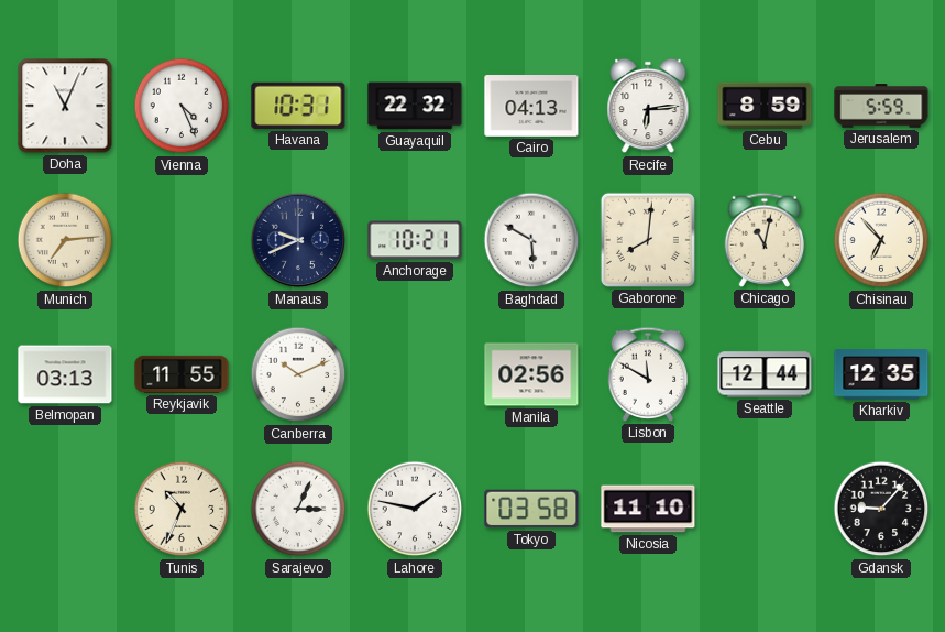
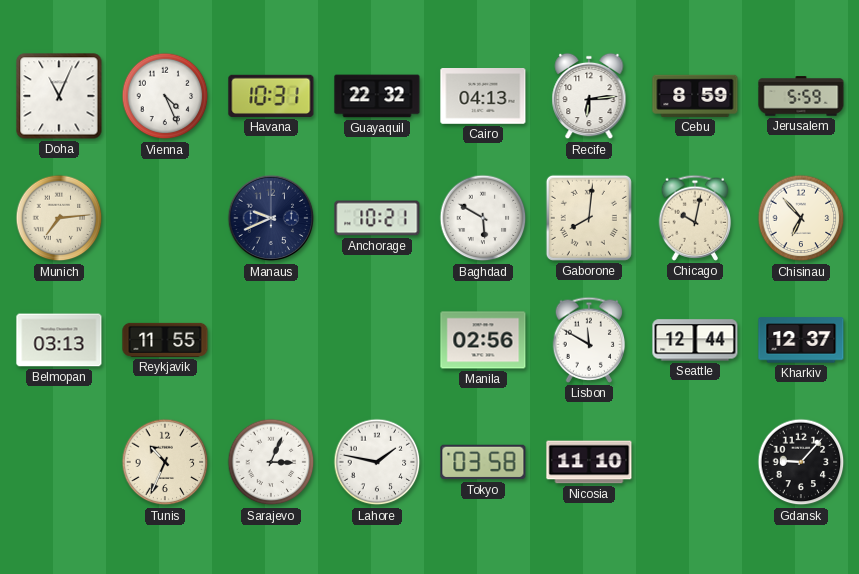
Chicago: 11:02 -> 10:02
Canberra: 10:11 -> none
Kharkiv: 12:35 -> 12:37
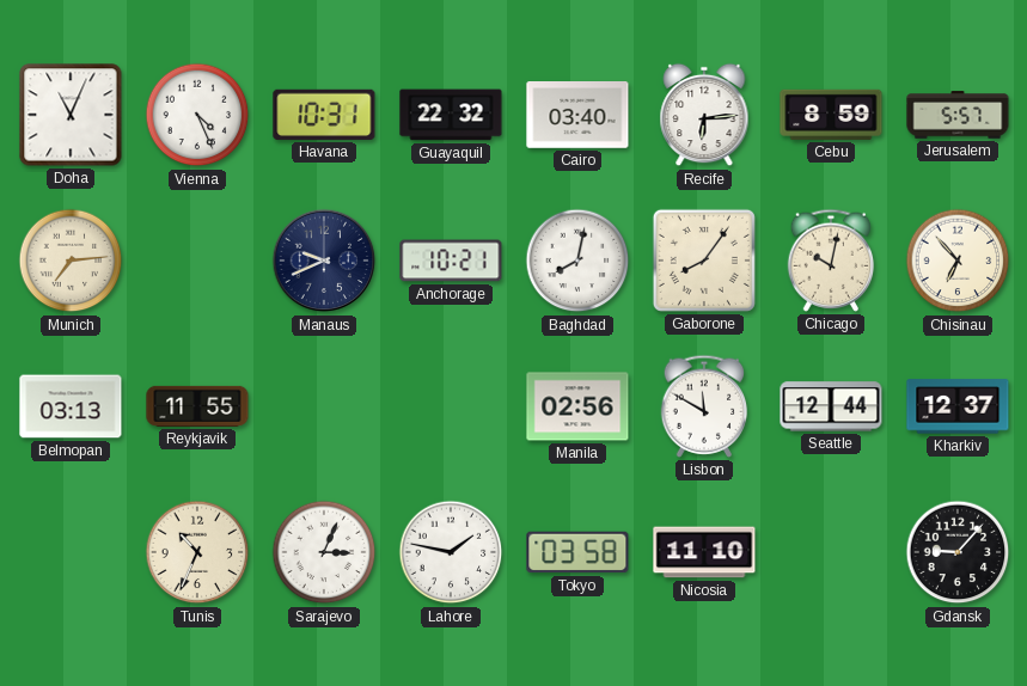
Cairo: 04:13 -> 03:40
Jerusalem: 5:59 -> 5:57
Baghdad: 5:50 -> 8:02
Gaborone: 8:01 -> 8:06
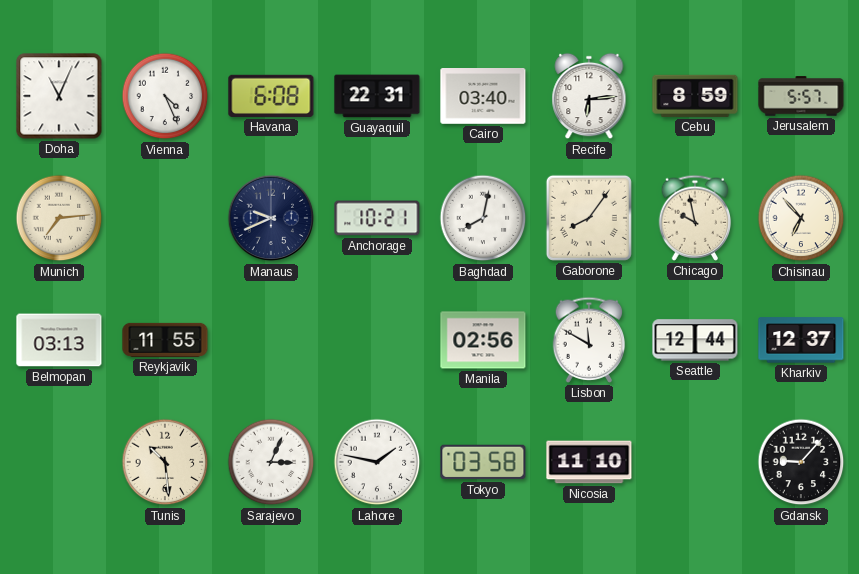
Havana: 10:31 -> 6:08
Guayaquil: 22:32 -> 22:31
Chicago: 10:02 -> 9:58
Tunis: 10:34 -> 10:29
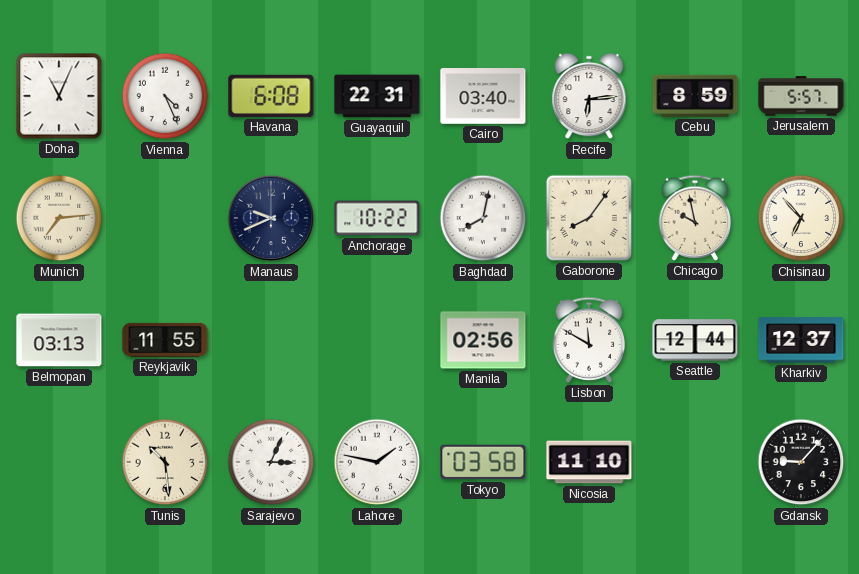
Anchorage: 10:21 -> 10:22
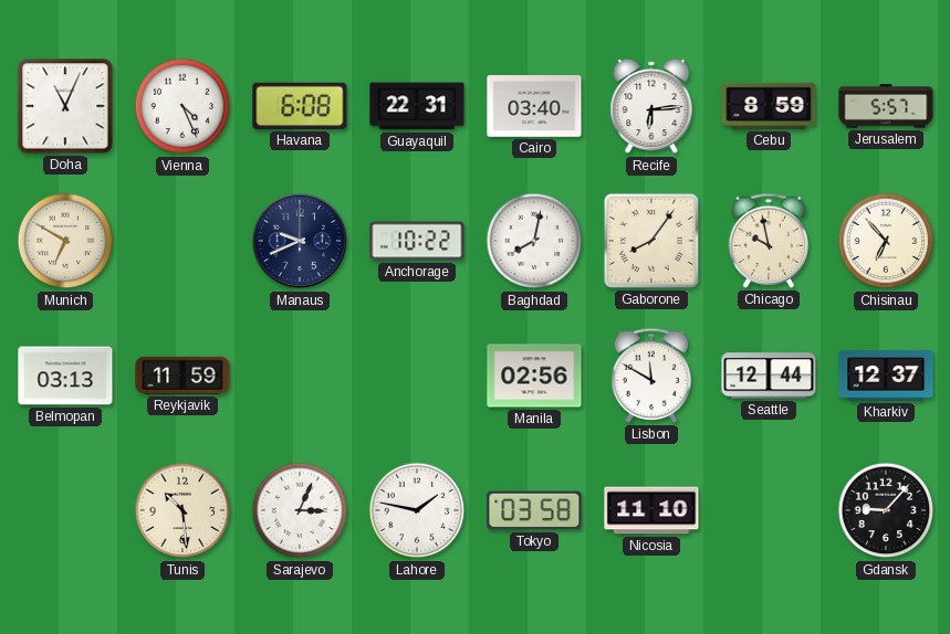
Munich: 7:14 -> 6:50
Reykjavik: 11:55 -> 11:59
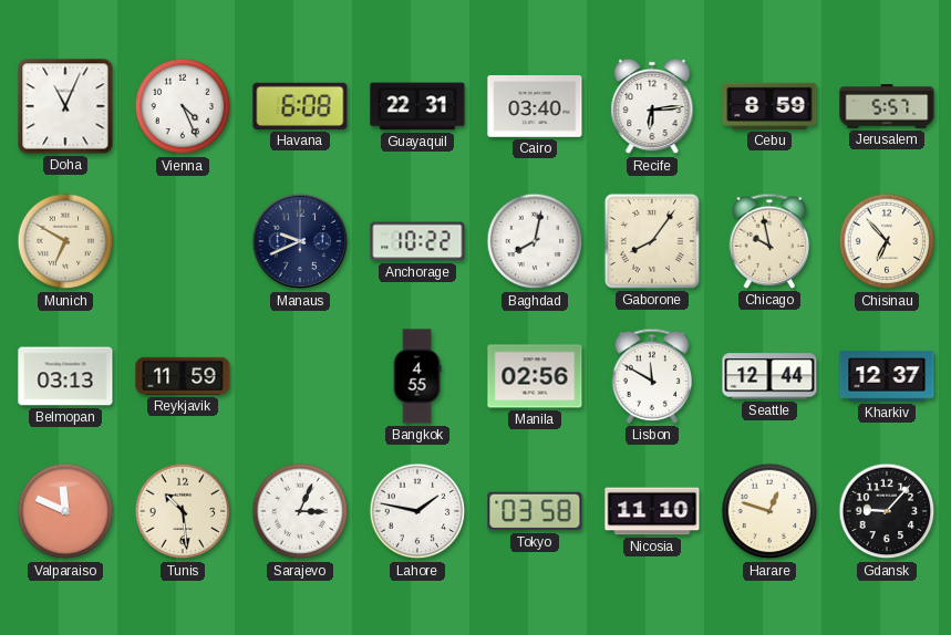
Bangkok: none -> 4:55
Valparaiso: none -> 11:49
Harare: none -> 12:48
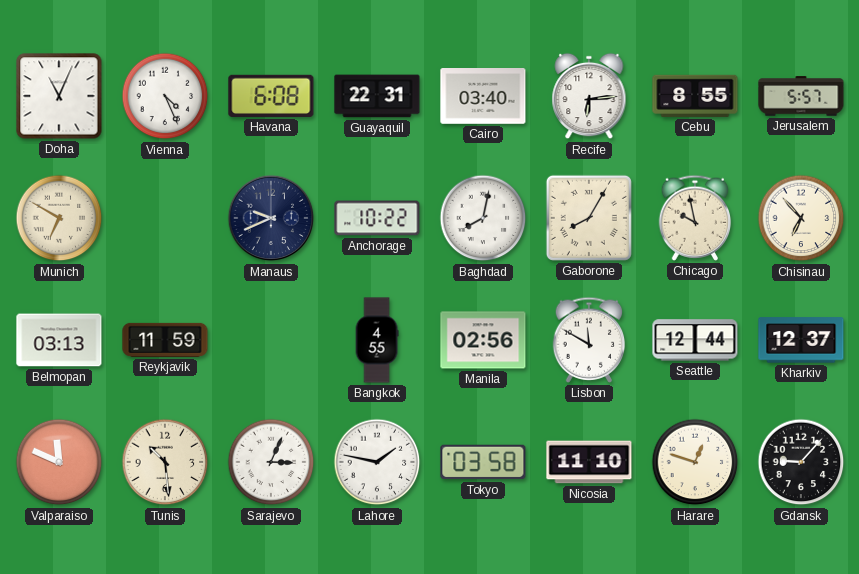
Cebu: 8:59 -> 8:55
Gaborone: 8:06 -> 8:05
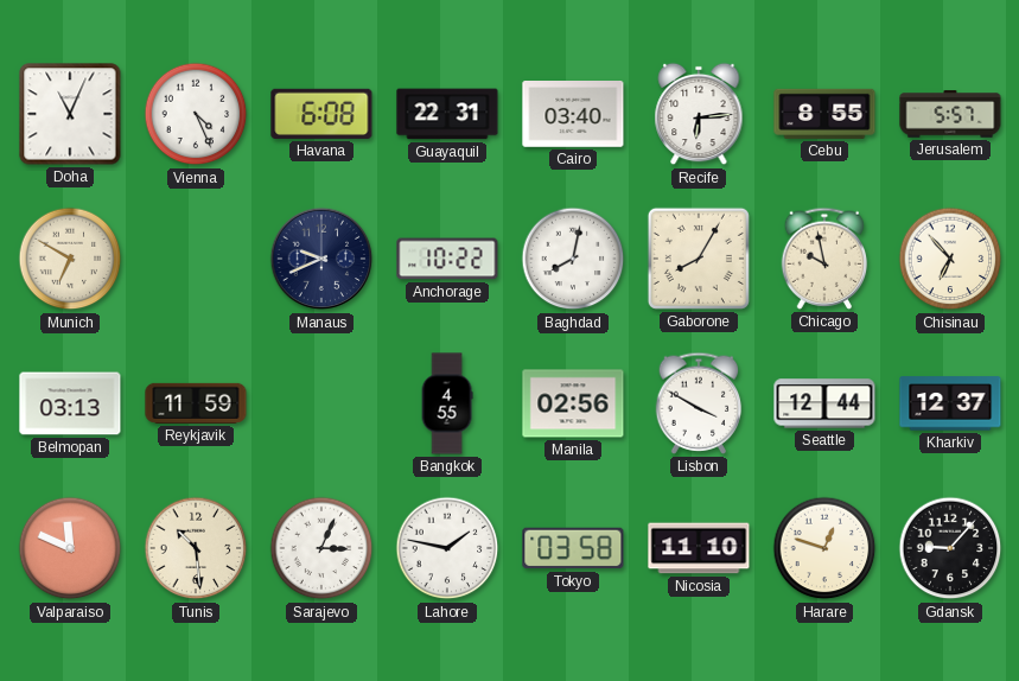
Lisbon: 11:50 -> 3:50
